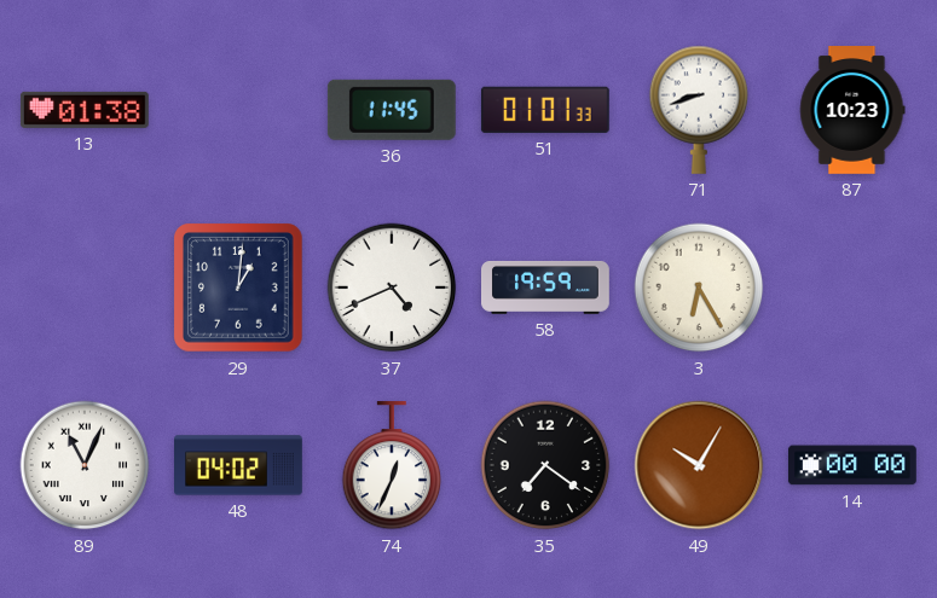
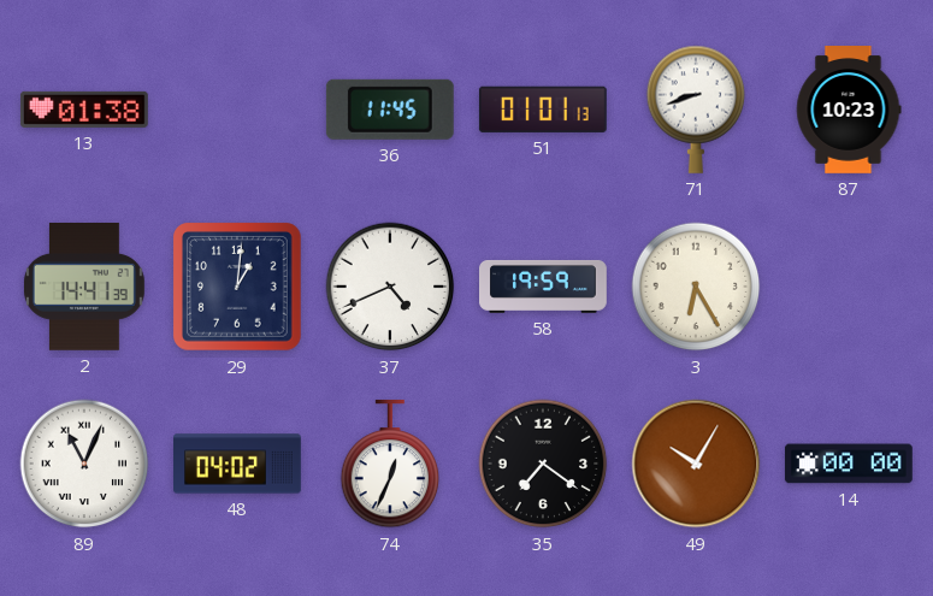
51: 01:01:33 -> 01:01:13
2: none -> 14:41
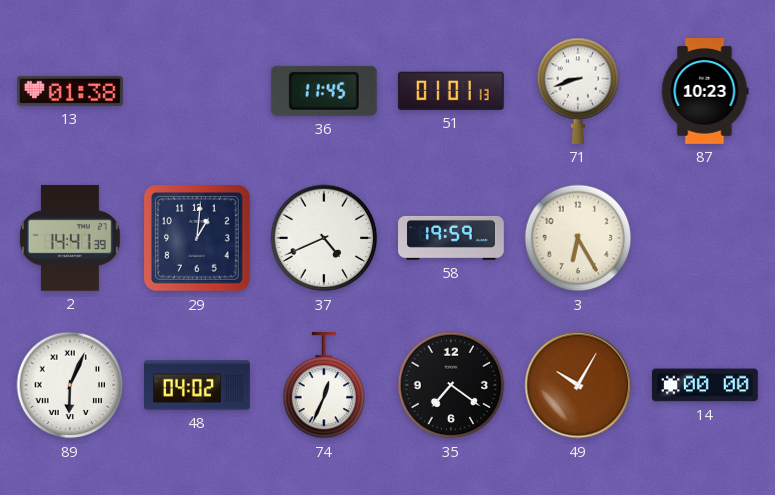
89: 11:04 -> 6:04
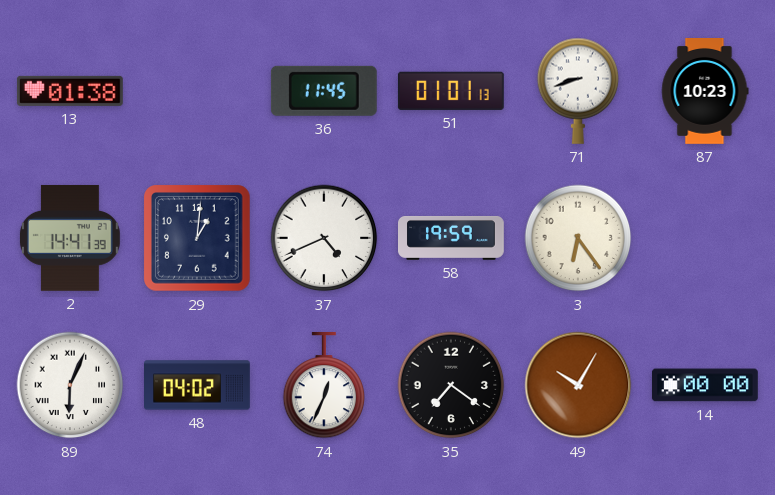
3: 6:25 -> 6:24
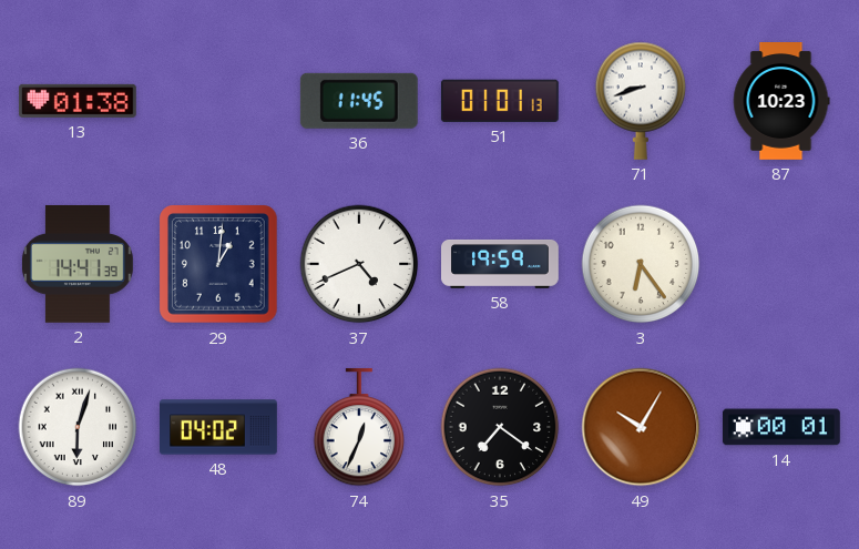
89: 6:04 -> 6:03
14: 00:00 -> 00:01
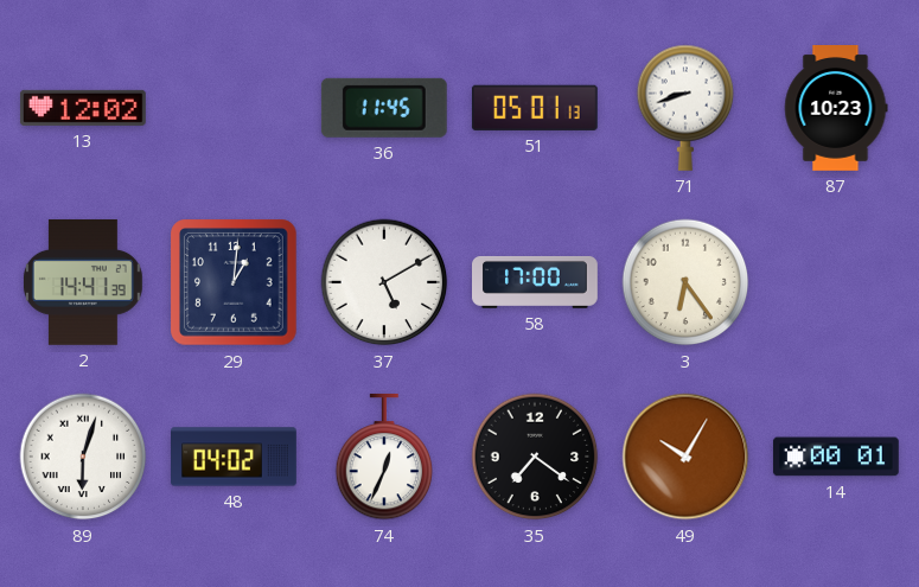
13: 01:38 -> 12:02
51: 01:01 -> 05:01
37: 4:41 -> 5:10
58: 19:59 -> 17:00
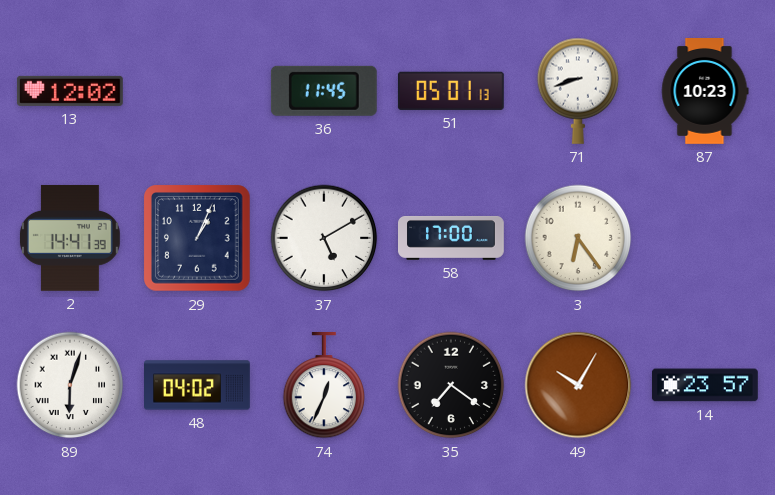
29: 1:01 -> 1:04
14: 00:01 -> 23:57
